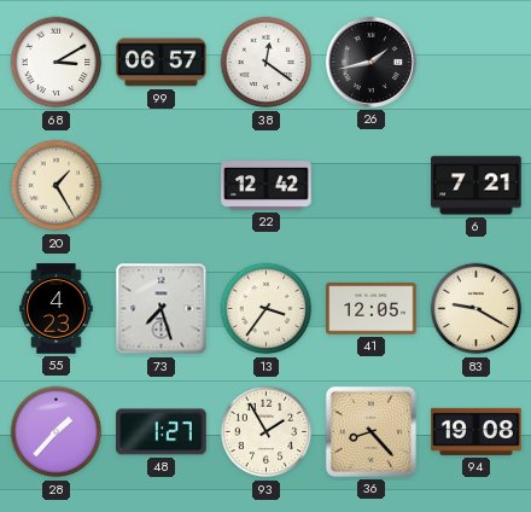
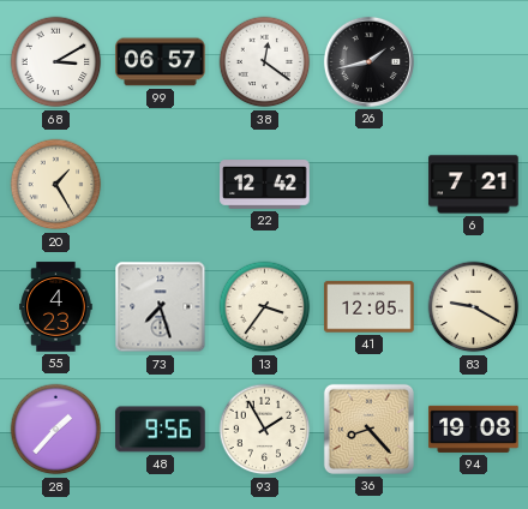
48: 1:27 -> 9:56
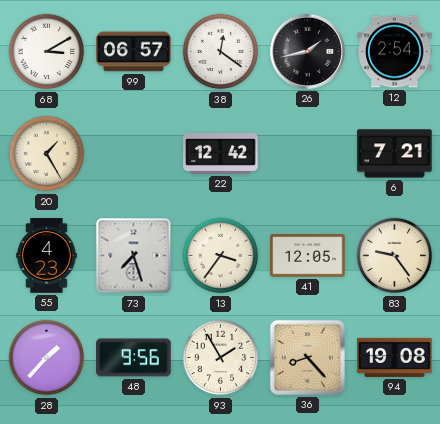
12: none -> 2:54
83: 9:20 -> 9:24
